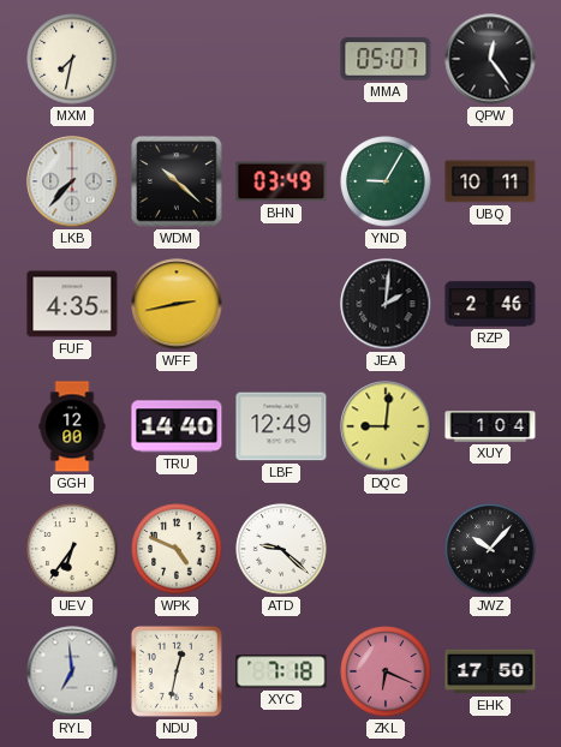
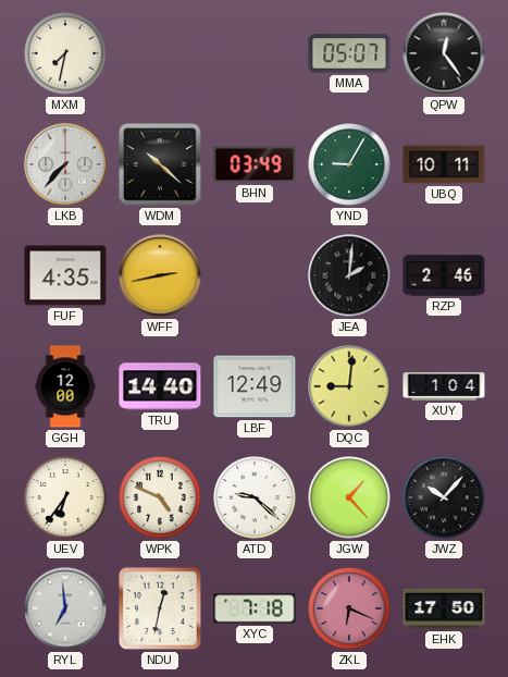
JGW: none -> 1:23
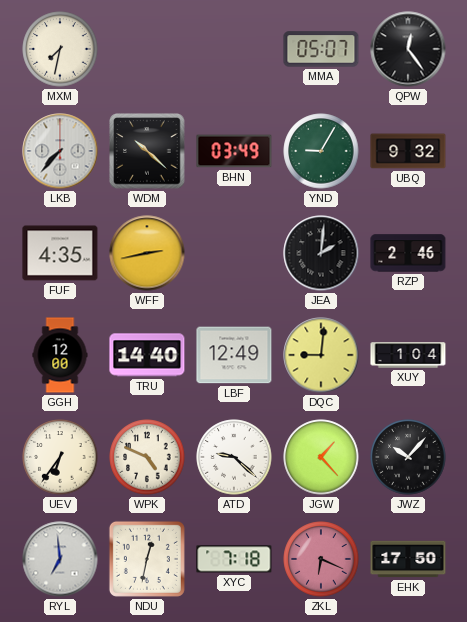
UBQ: 10:11 -> 9:32
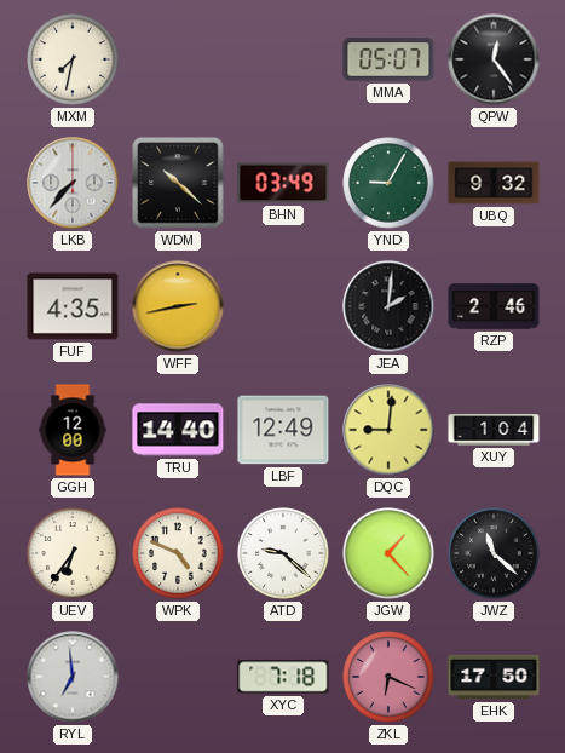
JWZ: 10:07 -> 11:22
NDU: 12:32 -> none
